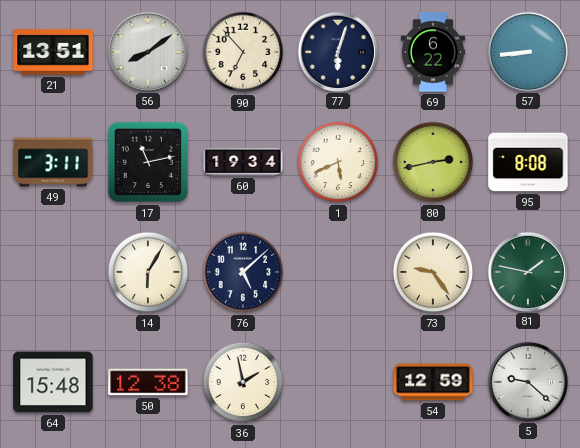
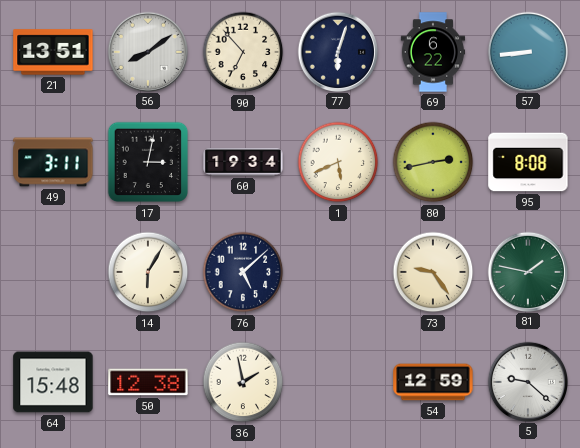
17: 11:13 -> 3:02
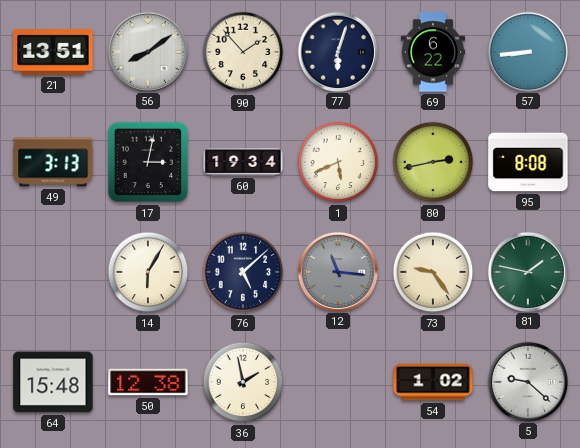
90: 6:53 -> 1:53
49: 3:11 -> 3:13
12: none -> 11:16
54: 12:59 -> 1:02
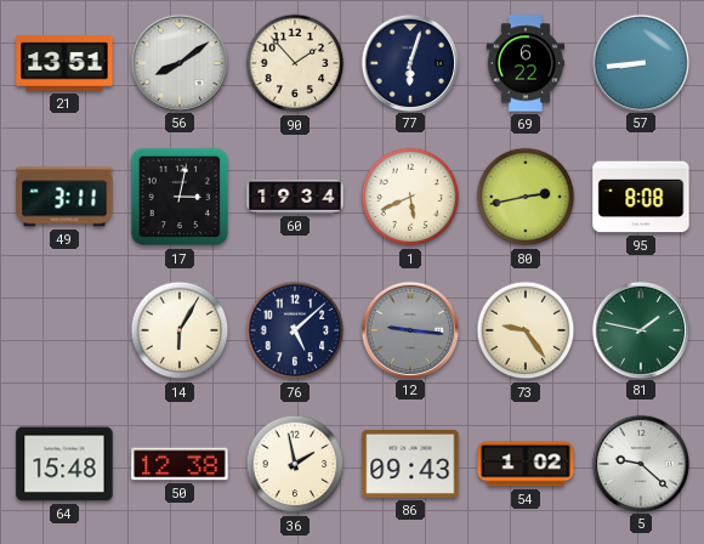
49: 3:13 -> 3:11
12: 11:16 -> 9:16
86: none -> 09:43
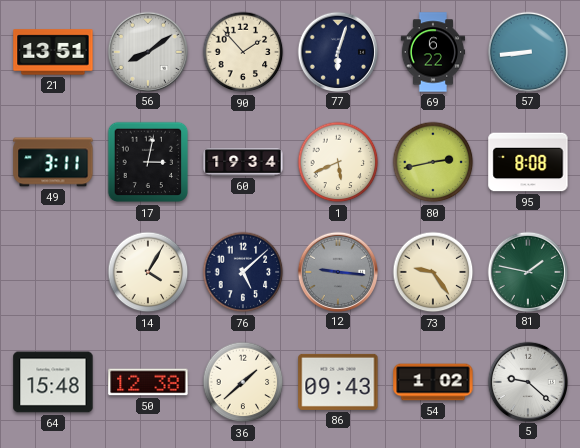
14: 6:05 -> 4:05
36: 1:58 -> 1:38
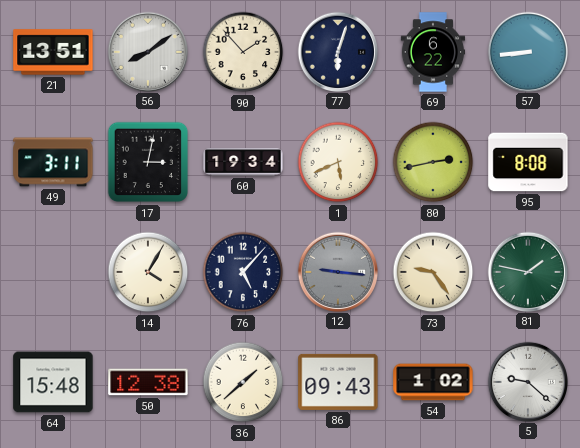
76: 5:08 -> 5:07
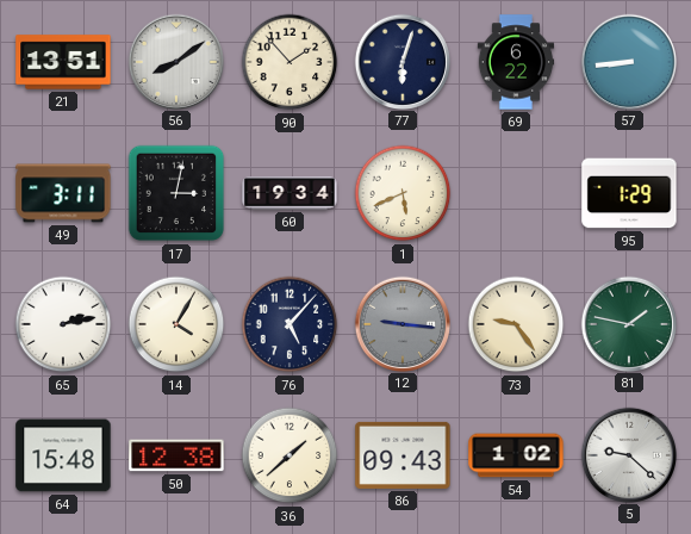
80: 2:43 -> none
95: 8:08 -> 1:29
65: none -> 2:13
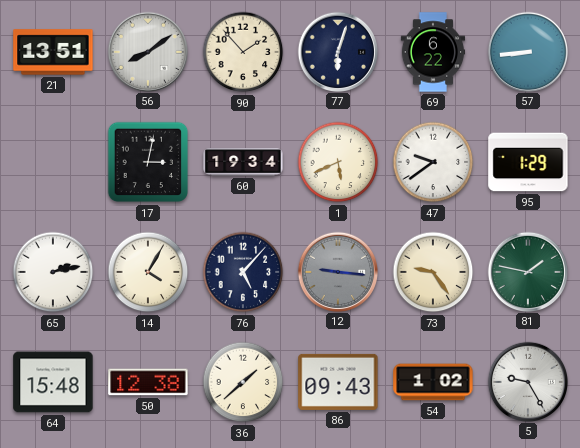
49: 3:11 -> none
47: none -> 9:39
5: 9:22 -> 9:25
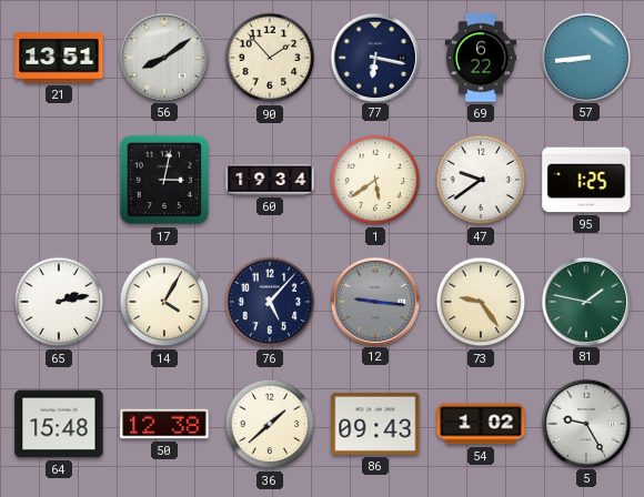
77: 6:03 -> 6:17
1: 5:41 -> 5:39
95: 1:29 -> 1:25
